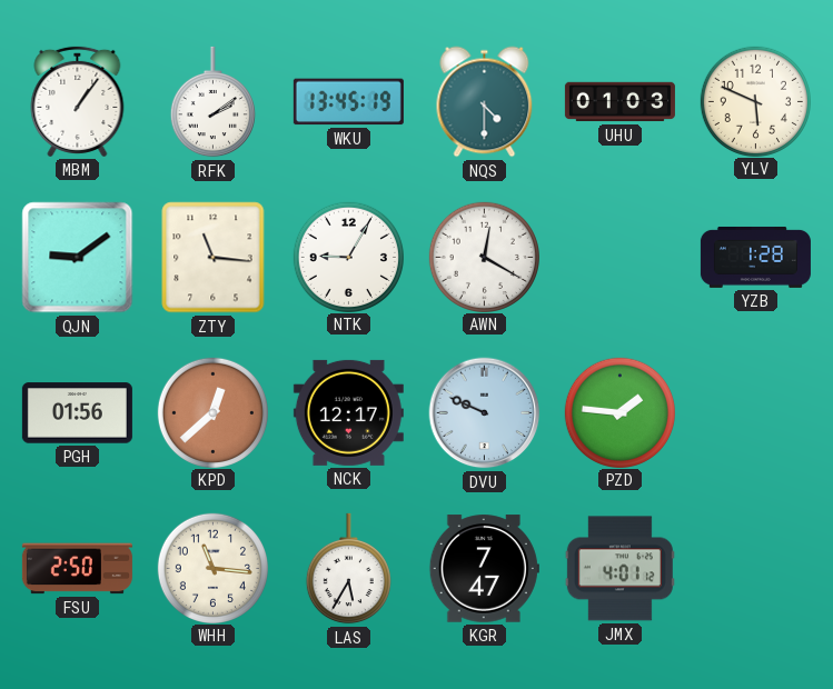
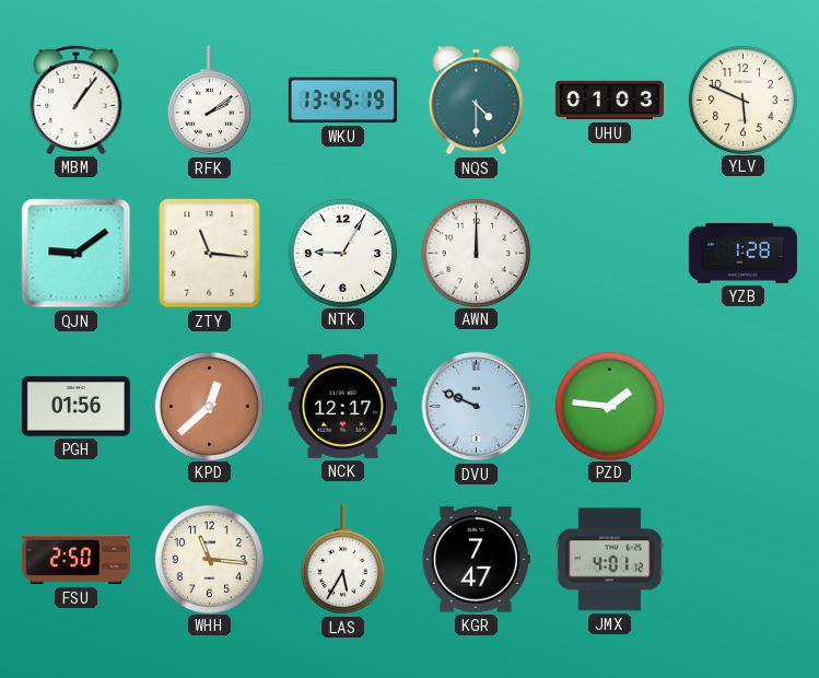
AWN: 12:20 -> 12:00
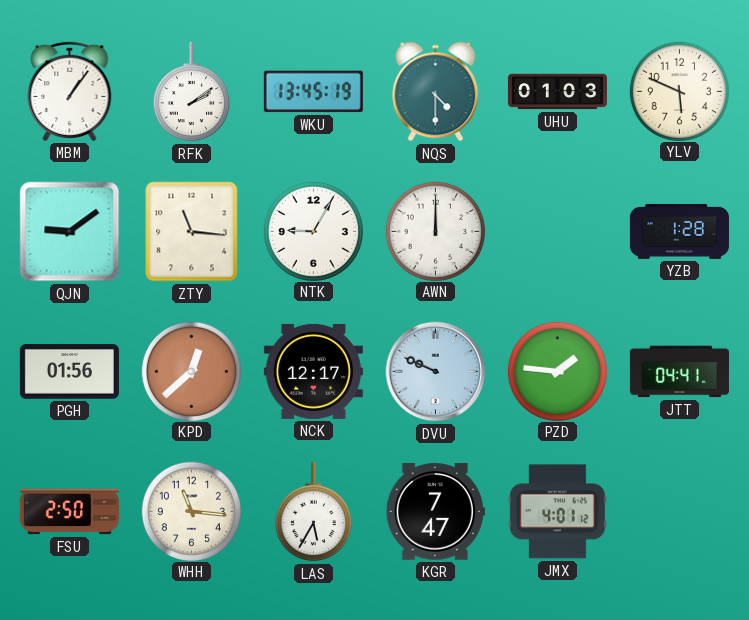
JTT: none -> 04:41
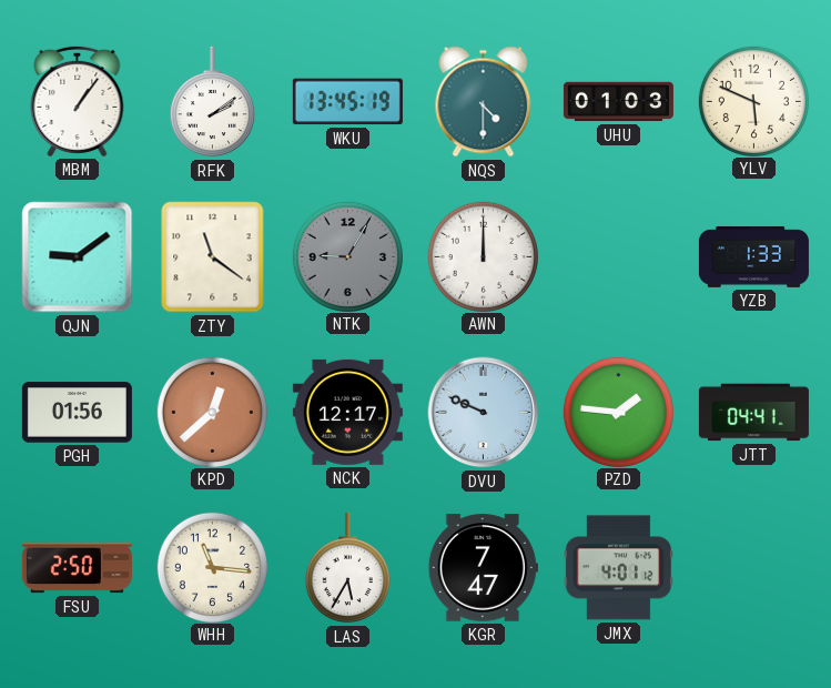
ZTY: 11:16 -> 11:21
NTK dial: white -> grey
YZB: 1:28 -> 1:33
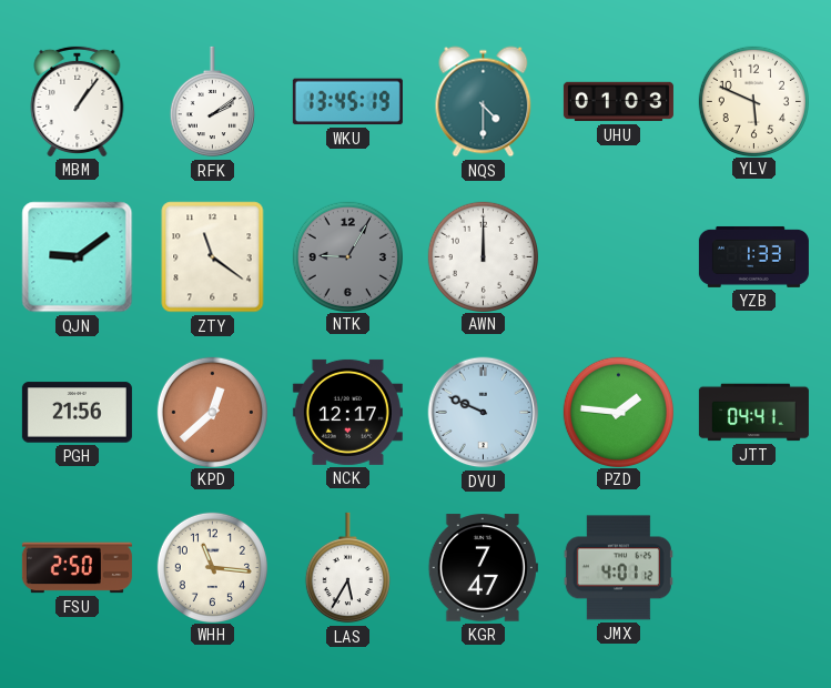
PGH: 01:56 -> 21:56
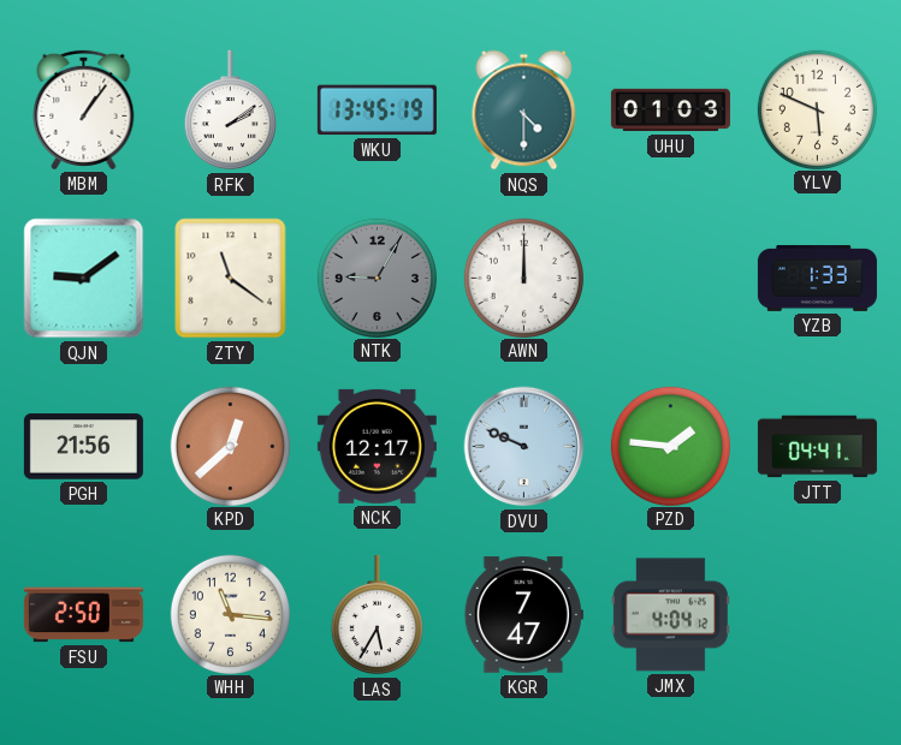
JMX: 4:01 -> 4:04
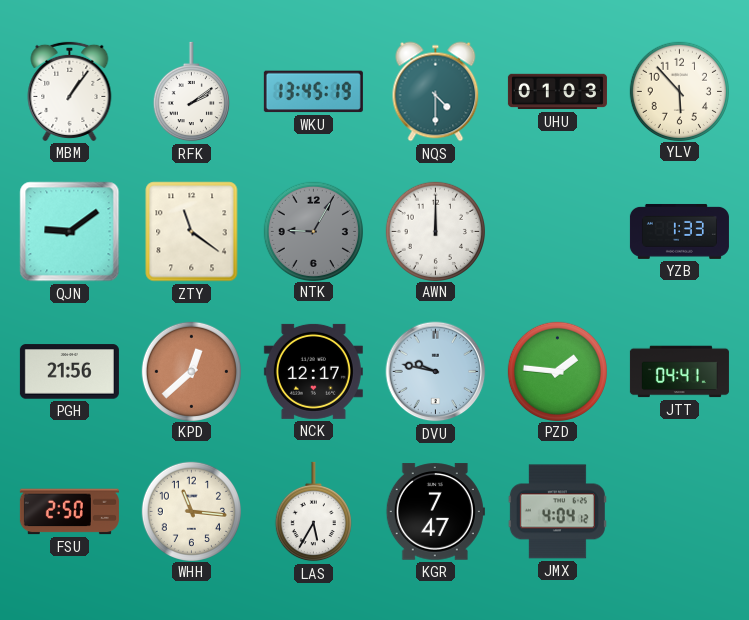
YLV: 5:49 -> 5:53
DVU: 9:49 -> 9:47
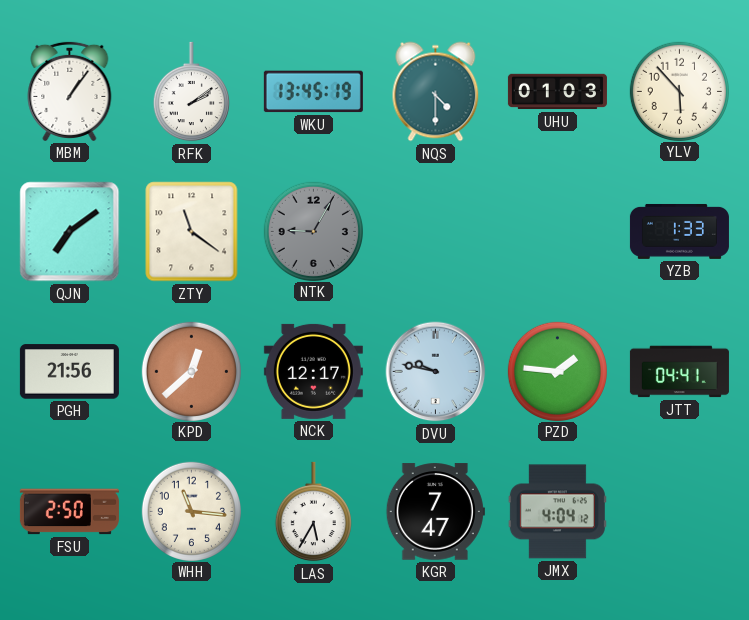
QJN: 9:09 -> 7:09
AWN: 12:00 -> none
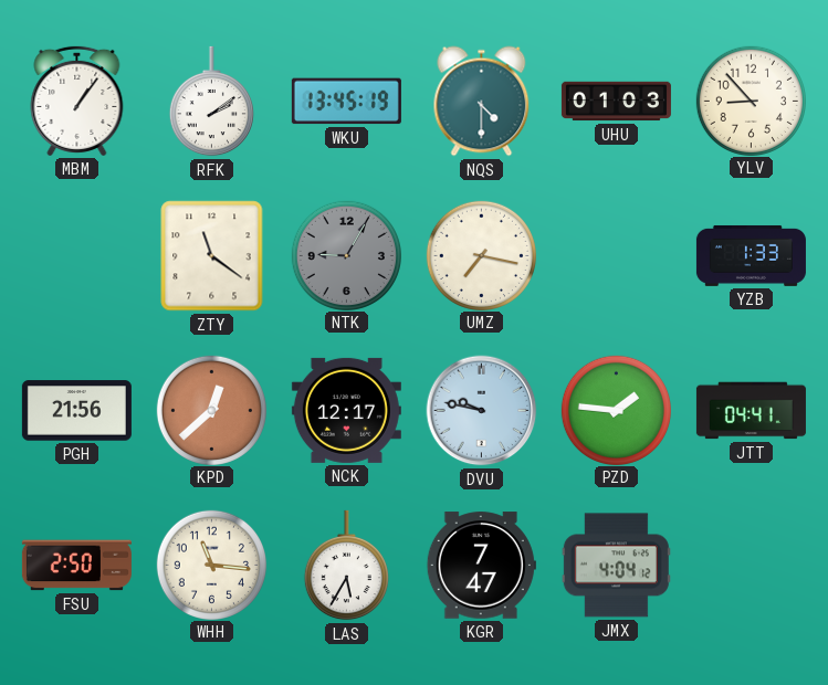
YLV: 5:53 -> 8:53
QJN: 7:09 -> none
UMZ: none -> 7:17
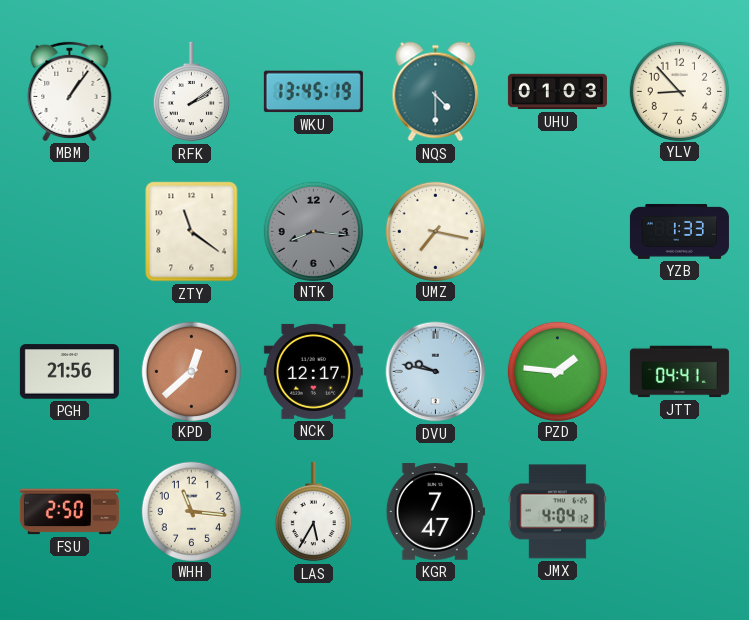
NTK: 9:05 -> 8:16
